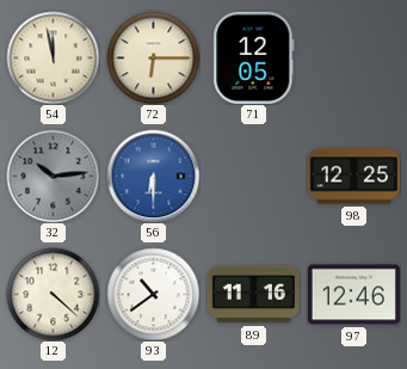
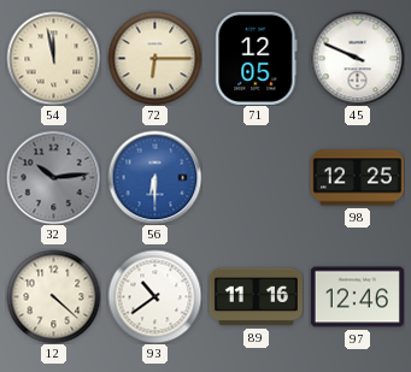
45: none -> 9:49
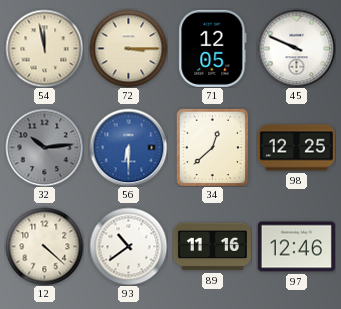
72: 6:15 -> 3:15
34: none -> 12:38
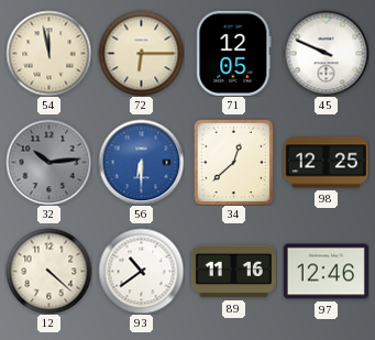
72: 3:15 -> 6:15
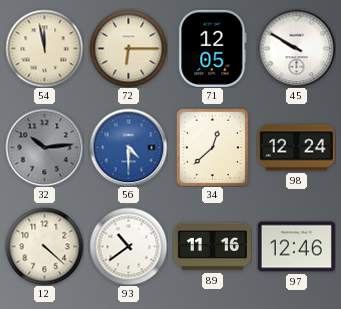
45: 9:49 -> 9:50
56: 6:30 -> 4:30
98: 12:25 -> 12:24
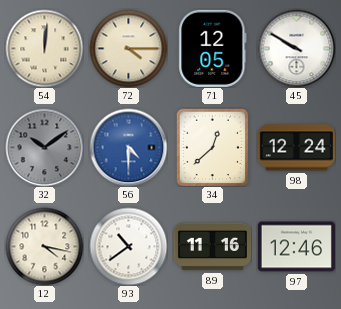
54: 11:58 -> 12:01
72: 6:15 -> 4:15
32: 10:14 -> 10:09
12: 4:22 -> 4:17
